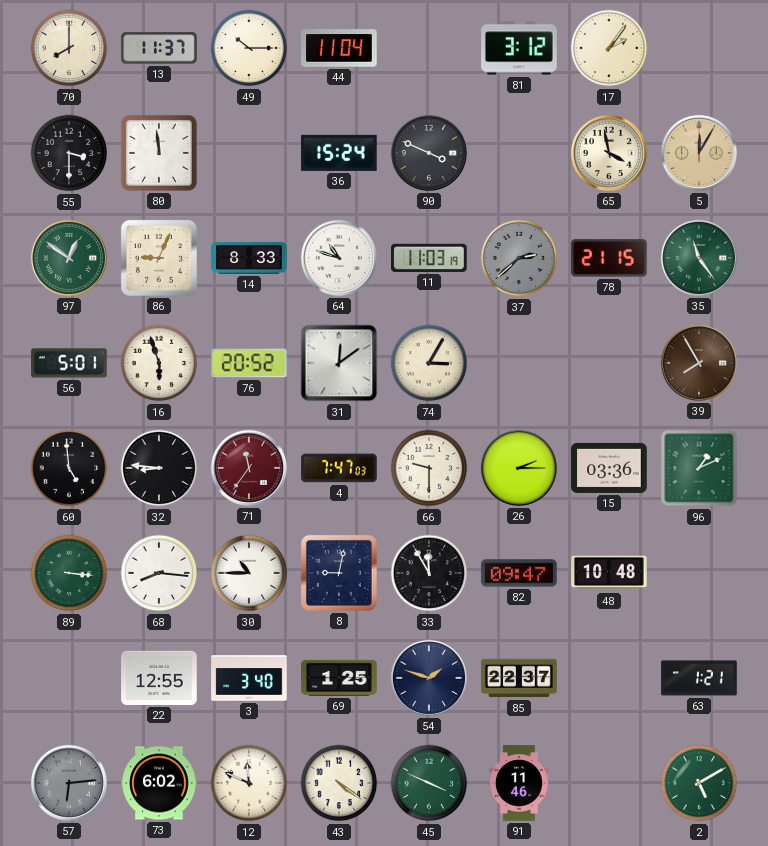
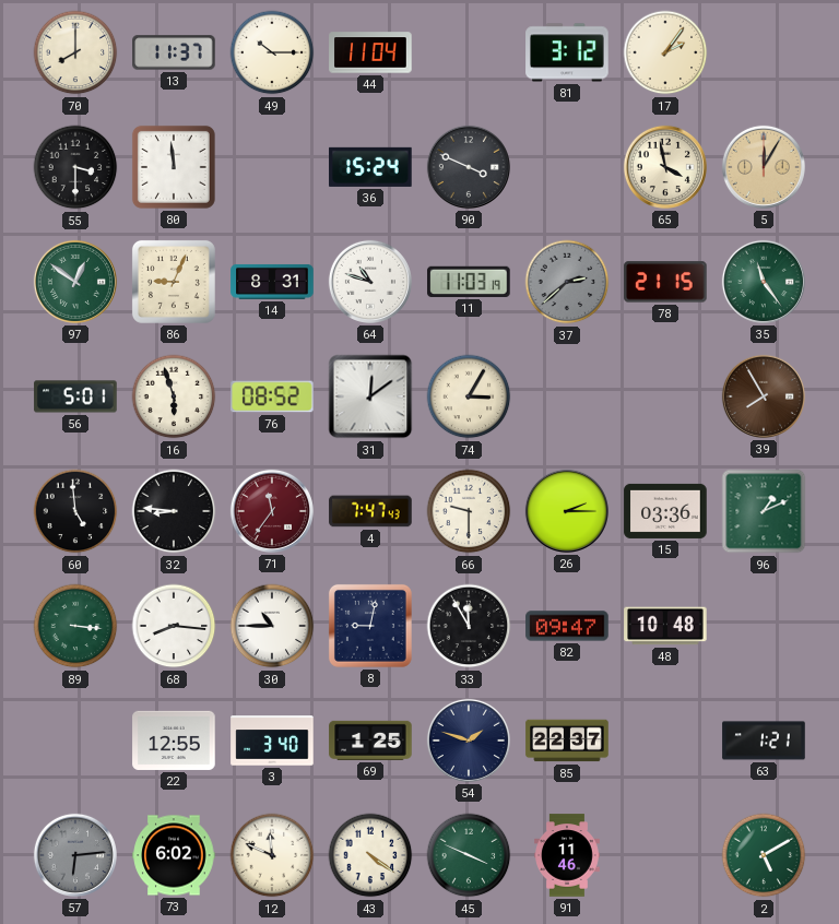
14: 8:33 -> 8:31
76: 20:52 -> 08:52
4: 7:47:03 -> 7:47:43
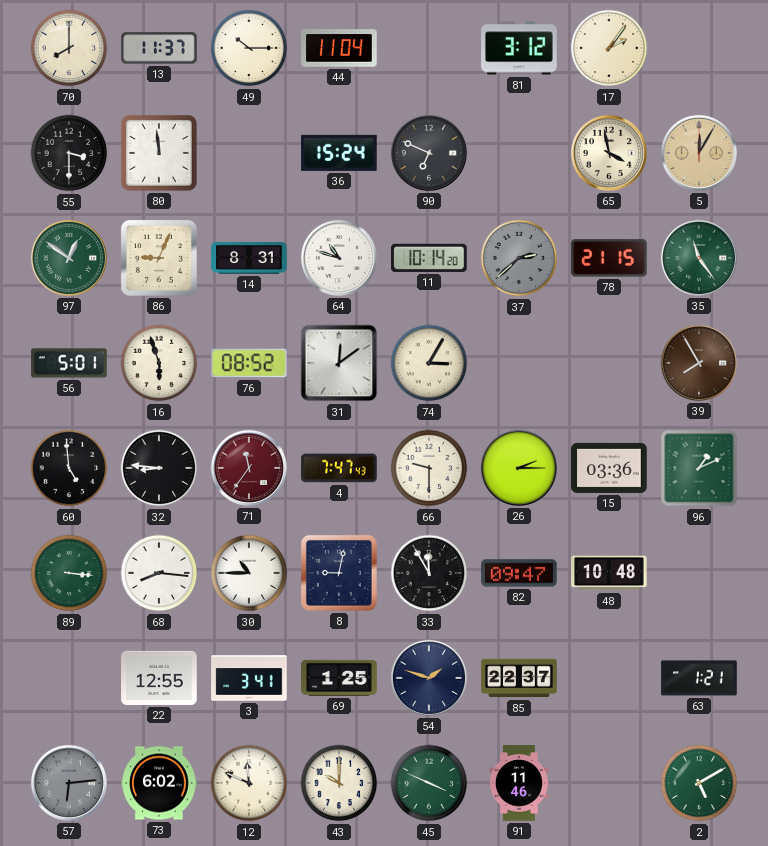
90: 3:49 -> 6:49
11: 11:03 -> 10:14
3: 3:40 -> 3:41
43: 4:21 -> 10:00
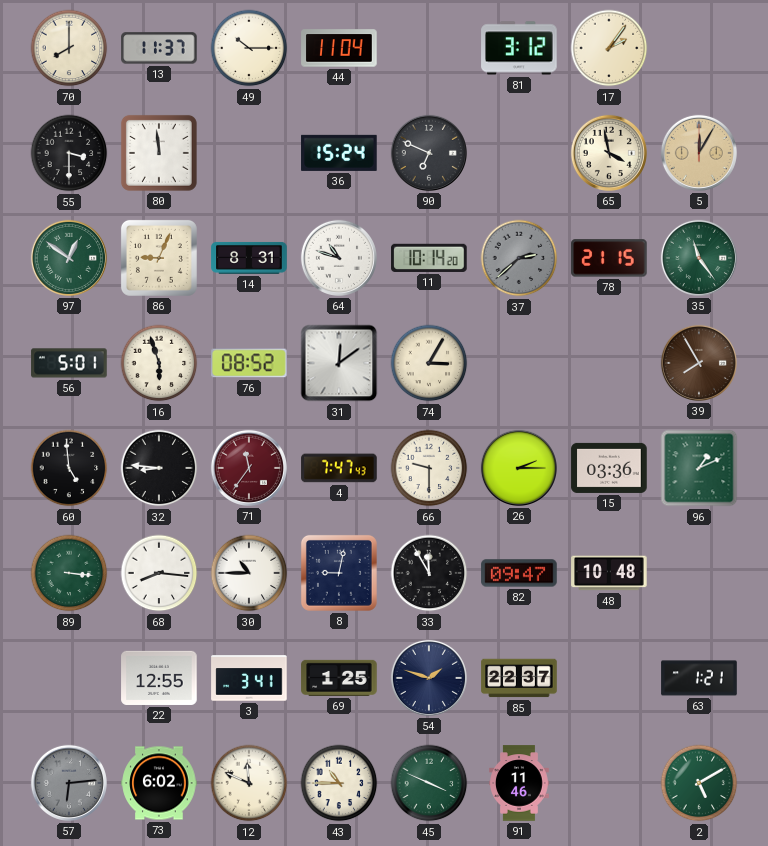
43: 10:00 -> 10:45
